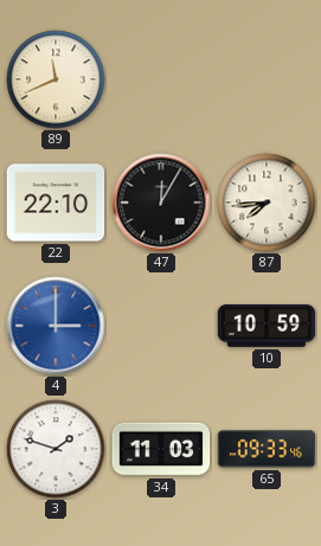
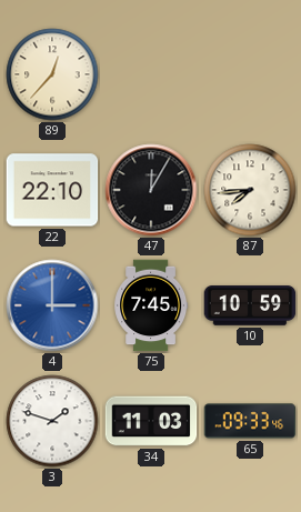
89: 11:41 -> 12:37
75: none -> 7:45
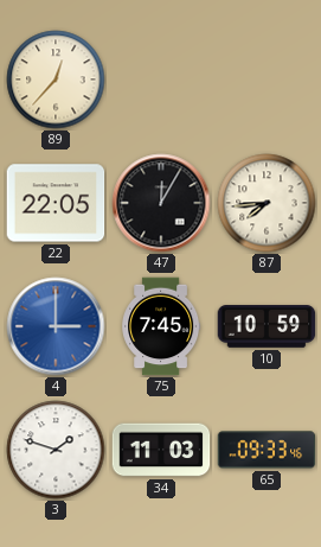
22: 22:10 -> 22:05
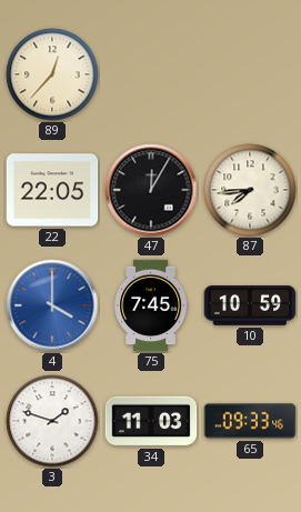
4: 3:00 -> 4:00
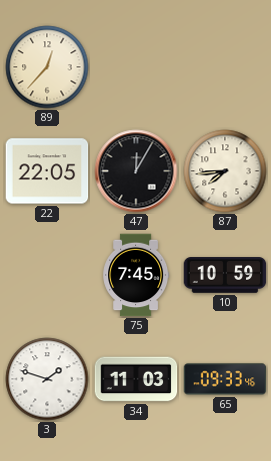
4: 4:00 -> none
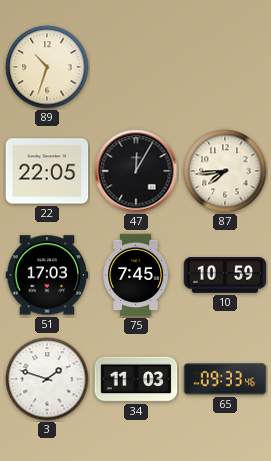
89: 12:37 -> 10:33
51: none -> 17:03
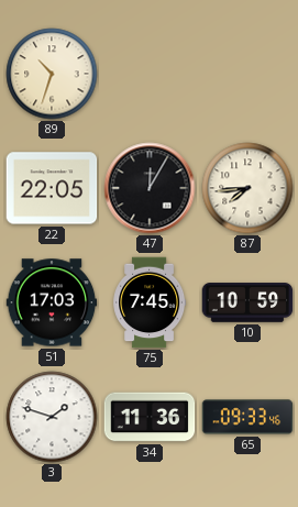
34: 11:03 -> 11:36
